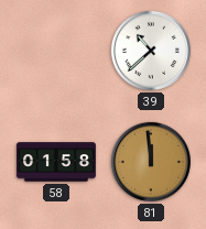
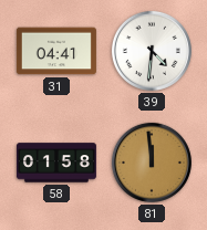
31: none -> 04:41
39: 10:38 -> 4:31
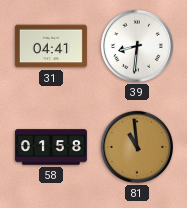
39: 4:31 -> 8:31
81: 11:59 -> 10:59
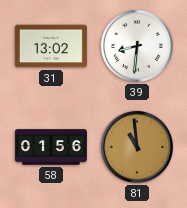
31: 04:41 -> 13:02
58: 01:58 -> 01:56
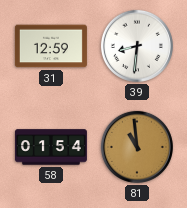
31: 13:02 -> 12:59
58: 01:56 -> 01:54
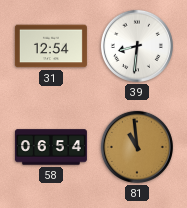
31: 12:59 -> 12:54
58: 01:54 -> 06:54
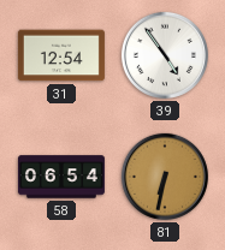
39: 8:31 -> 4:54
81: 10:59 -> 6:32
